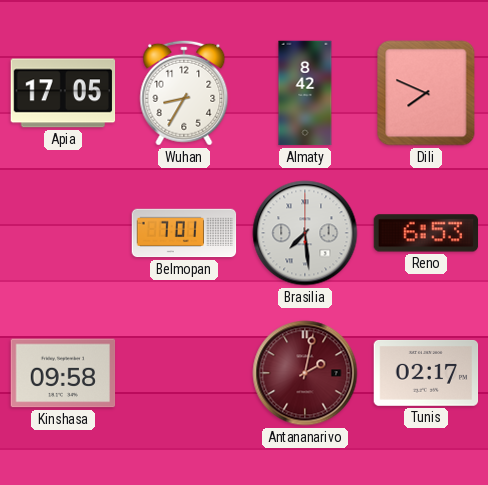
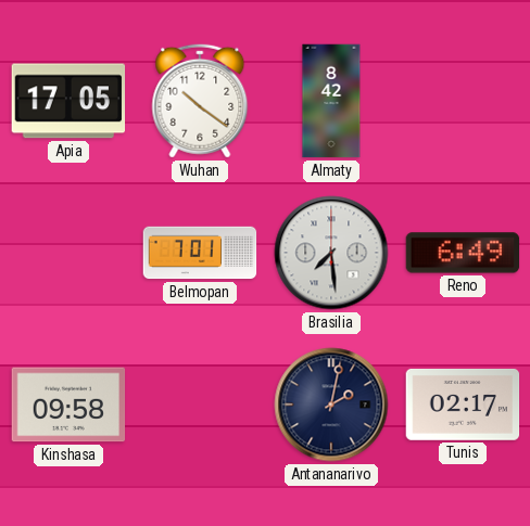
Wuhan: 8:35 -> 10:21
Dili: 7:49 -> none
Reno: 6:53 -> 6:49
Antananarivo dial: burgundy -> navy
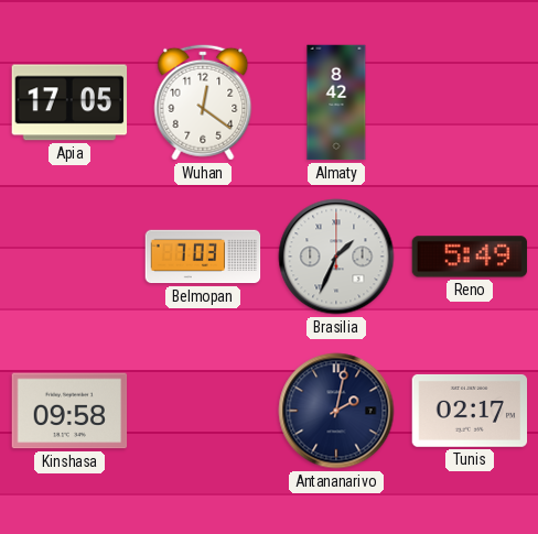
Wuhan: 10:21 -> 12:21
Belmopan: 7:01 -> 7:03
Brasilia: 7:29 -> 1:34
Reno: 6:49 -> 5:49
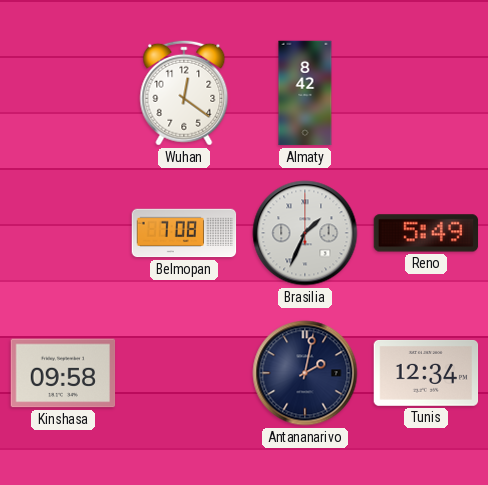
Apia: 17:05 -> none
Belmopan: 7:03 -> 7:08
Tunis: 02:17 -> 12:34
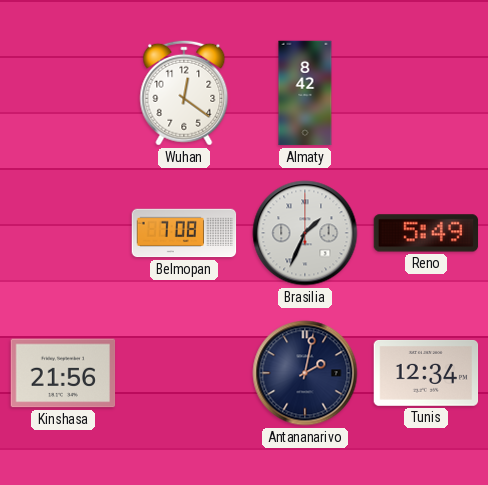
Kinshasa: 09:58 -> 21:56
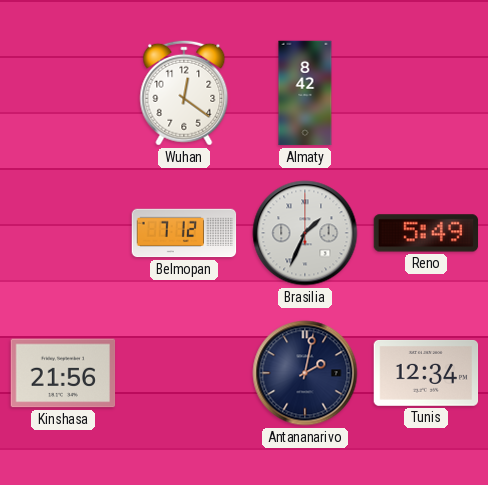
Belmopan: 7:08 -> 7:12
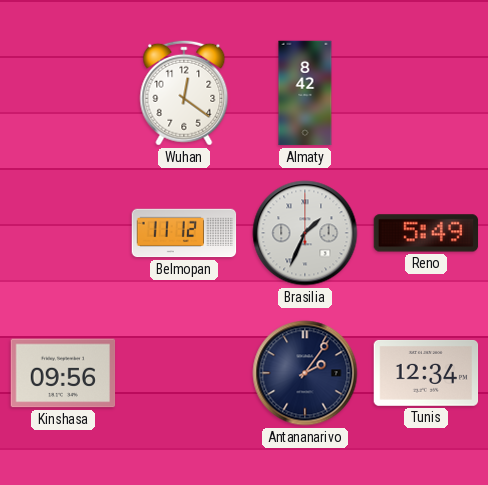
Belmopan: 7:12 -> 11:12
Kinshasa: 21:56 -> 09:56
Antananarivo: 2:02 -> 2:06
